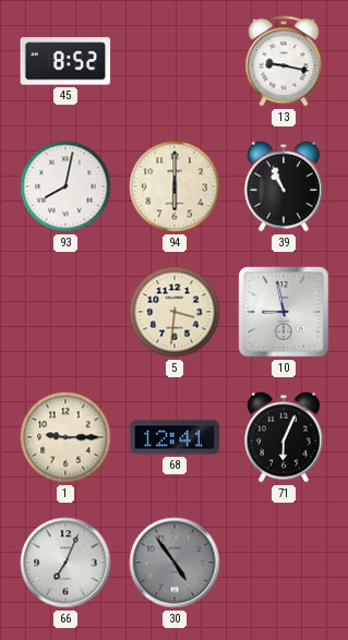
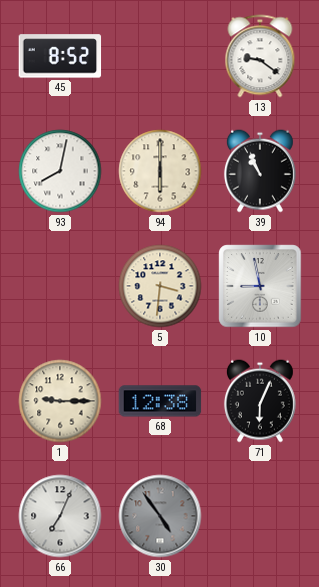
13: 9:17 -> 9:21
68: 12:41 -> 12:38
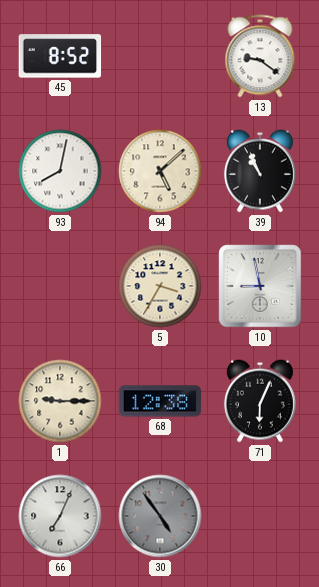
94: 6:00 -> 5:08
5: 3:31 -> 3:35
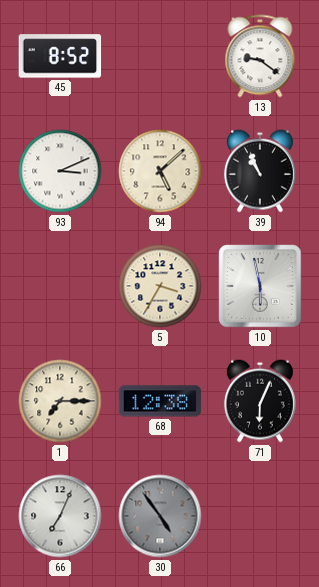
93: 8:02 -> 3:11
10: 8:58 -> 5:58
1: 9:15 -> 7:15
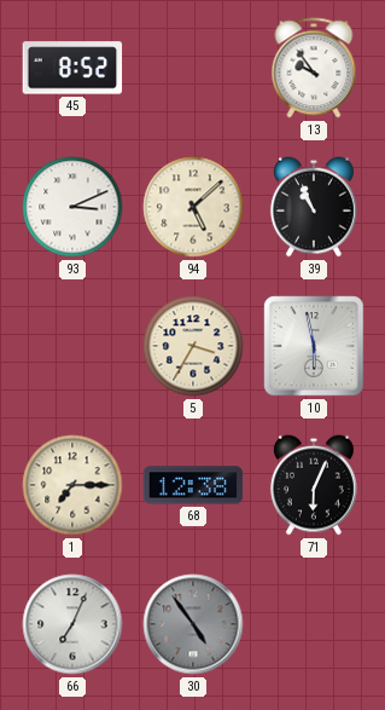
13: 9:21 -> 9:54
